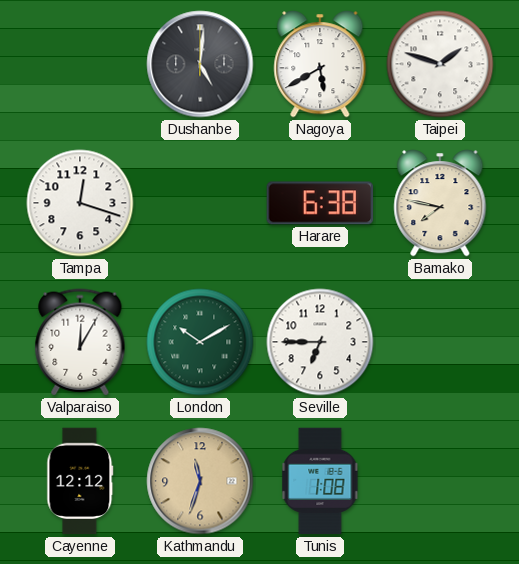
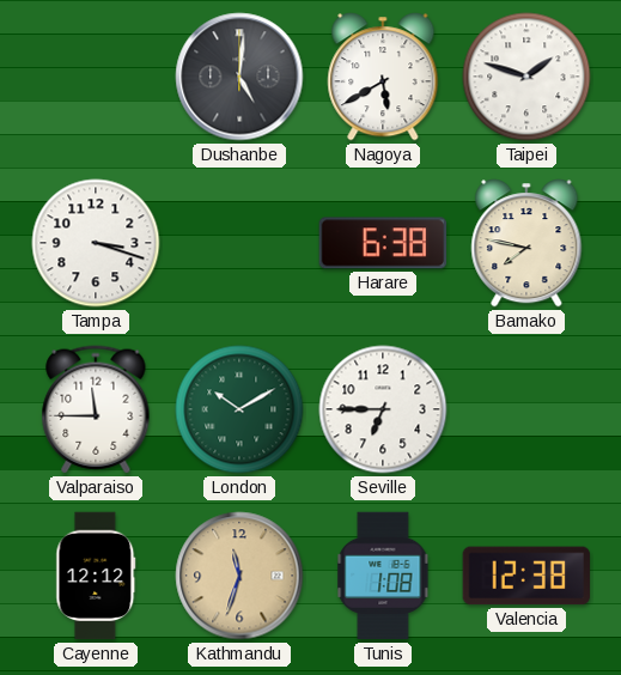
Tampa: 12:18 -> 3:18
Valparaiso: 12:05 -> 11:45
Valencia: none -> 12:38
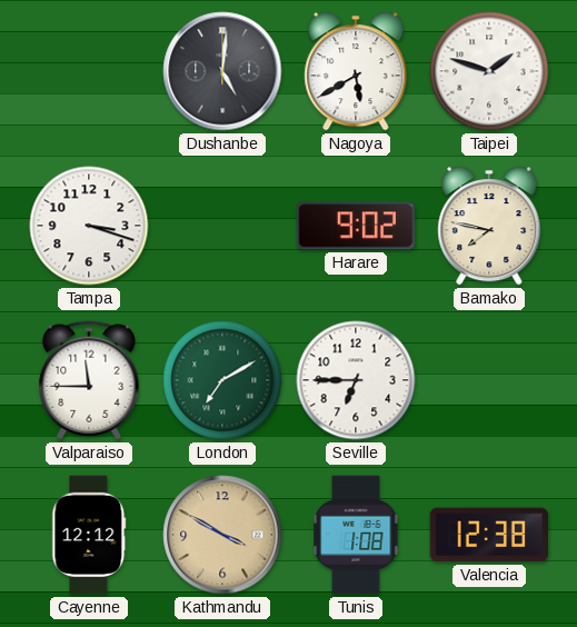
Harare: 6:38 -> 9:02
London: 10:10 -> 7:10
Kathmandu: 11:33 -> 3:50
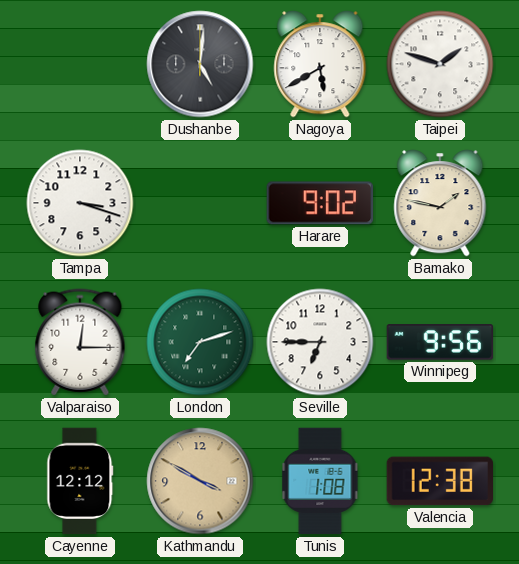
Bamako: 7:47 -> 1:47
Valparaiso: 11:45 -> 12:15
London: 7:10 -> 7:12
Winnipeg: none -> 9:56
